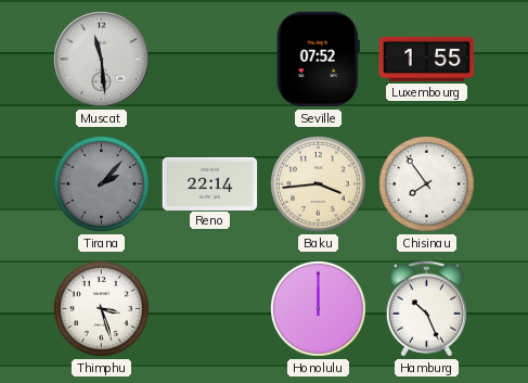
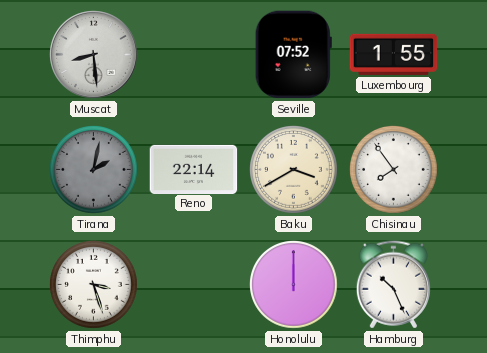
Muscat: 11:29 -> 8:29
Tirana: 2:07 -> 2:02
Baku: 3:44 -> 3:40
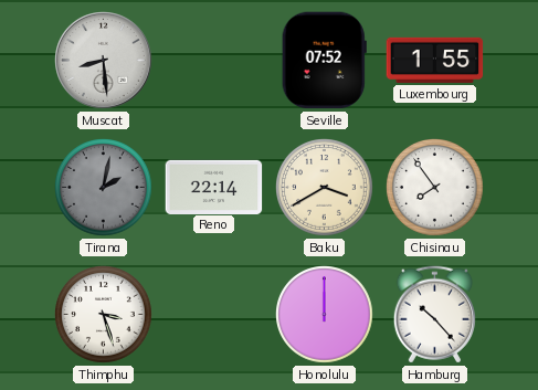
Hamburg: 10:26 -> 10:23
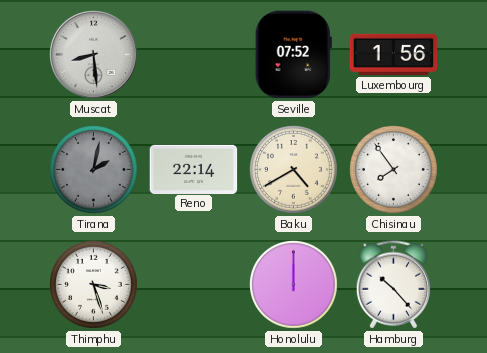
Luxembourg: 1:55 -> 1:56
Baku: 3:40 -> 4:40
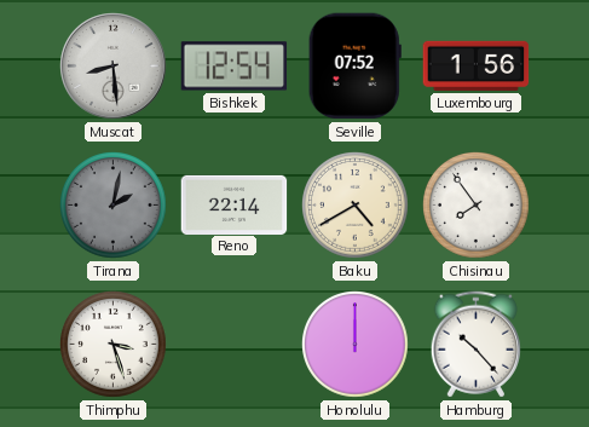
Bishkek: none -> 12:54
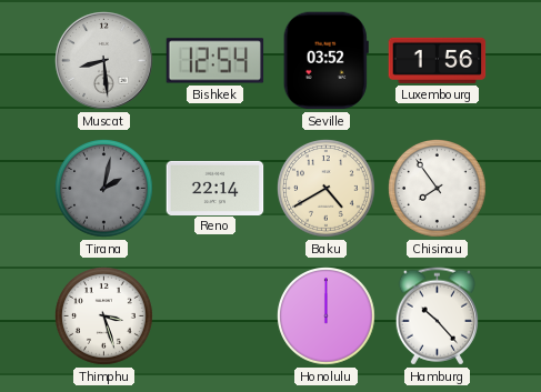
Seville: 07:52 -> 03:52
